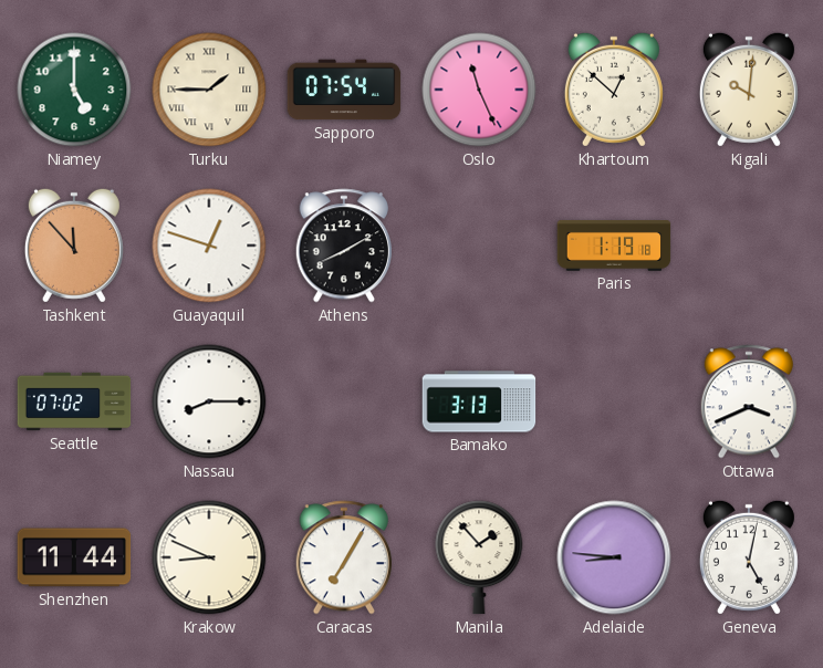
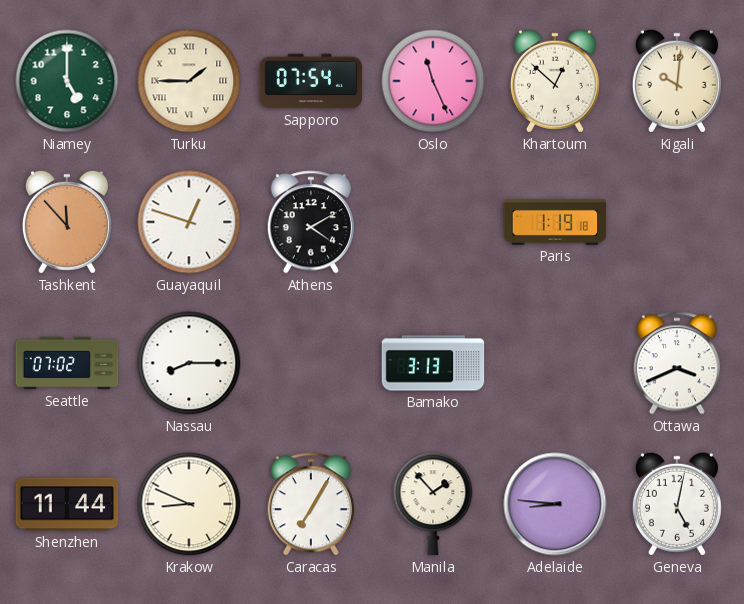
Athens: 8:10 -> 4:10
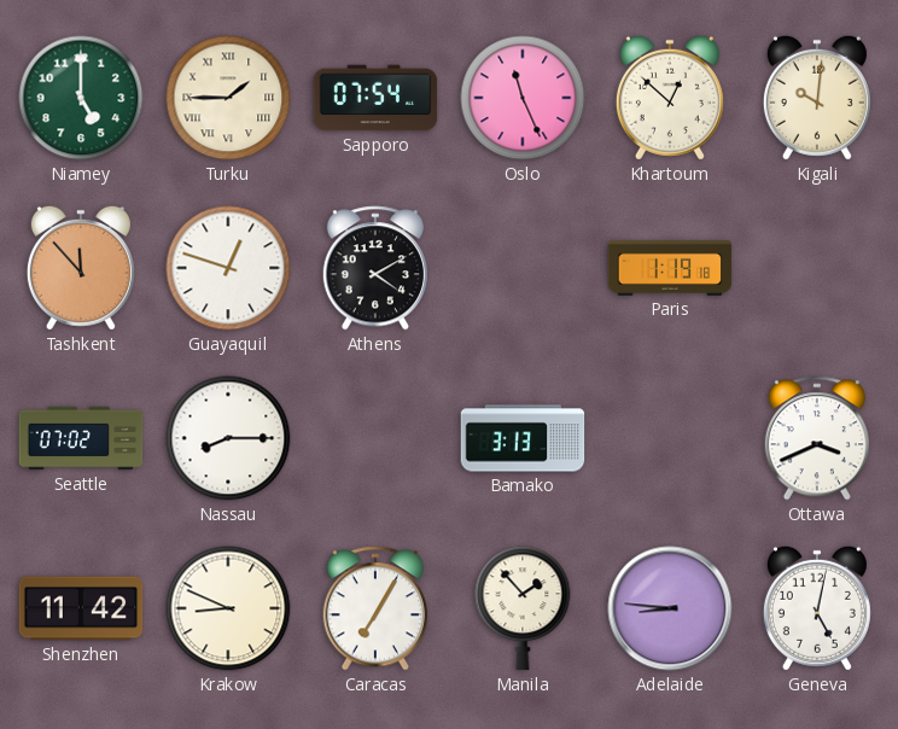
Shenzhen: 11:44 -> 11:42
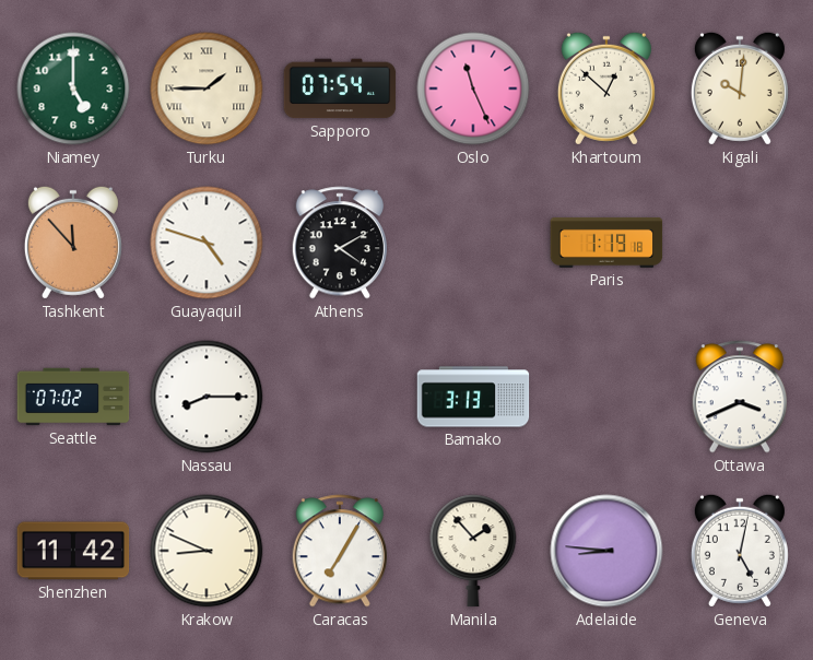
Guayaquil: 12:48 -> 4:48
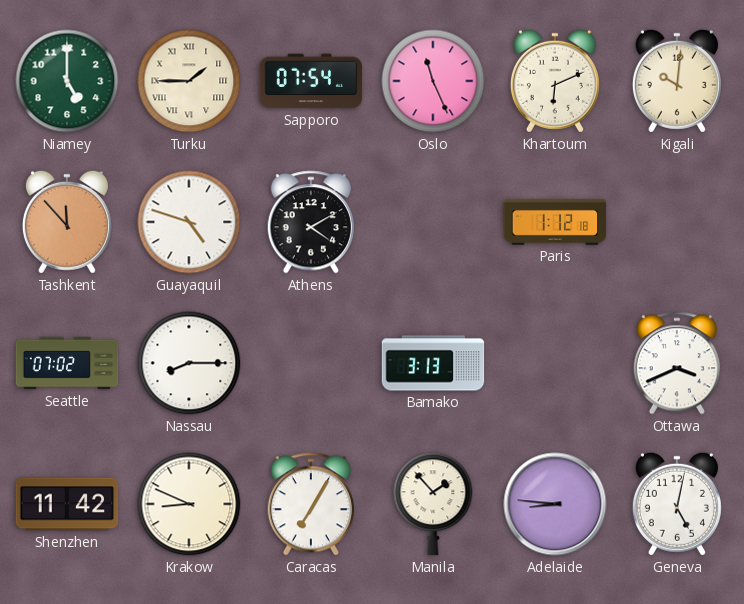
Khartoum: 12:52 -> 6:11
Paris: 1:19 -> 1:12
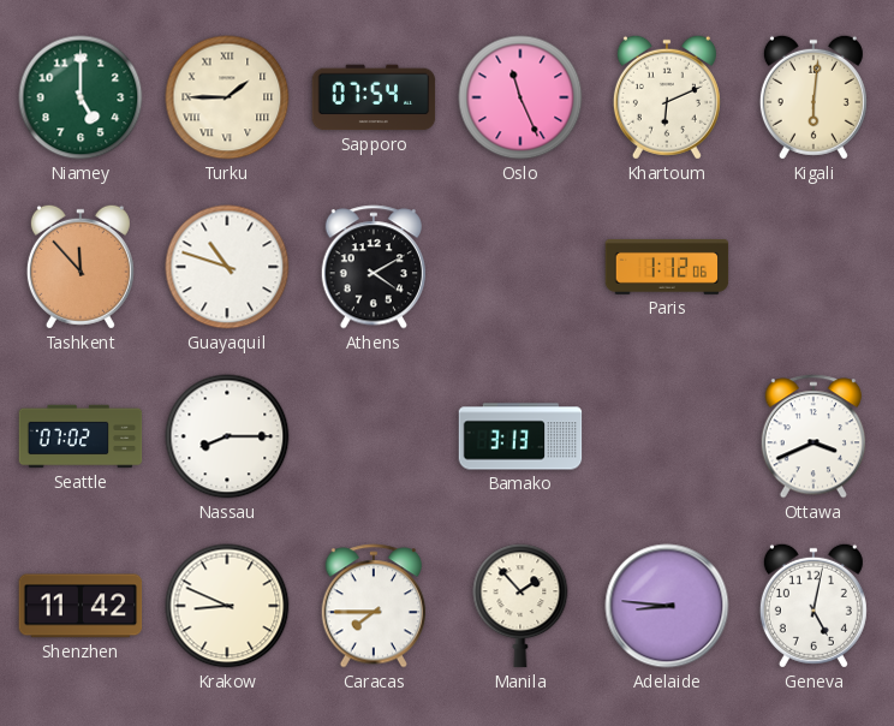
Kigali: 10:01 -> 6:01
Guayaquil: 4:48 -> 10:48
Paris: 1:12:18 -> 1:12:06
Caracas: 7:05 -> 7:45
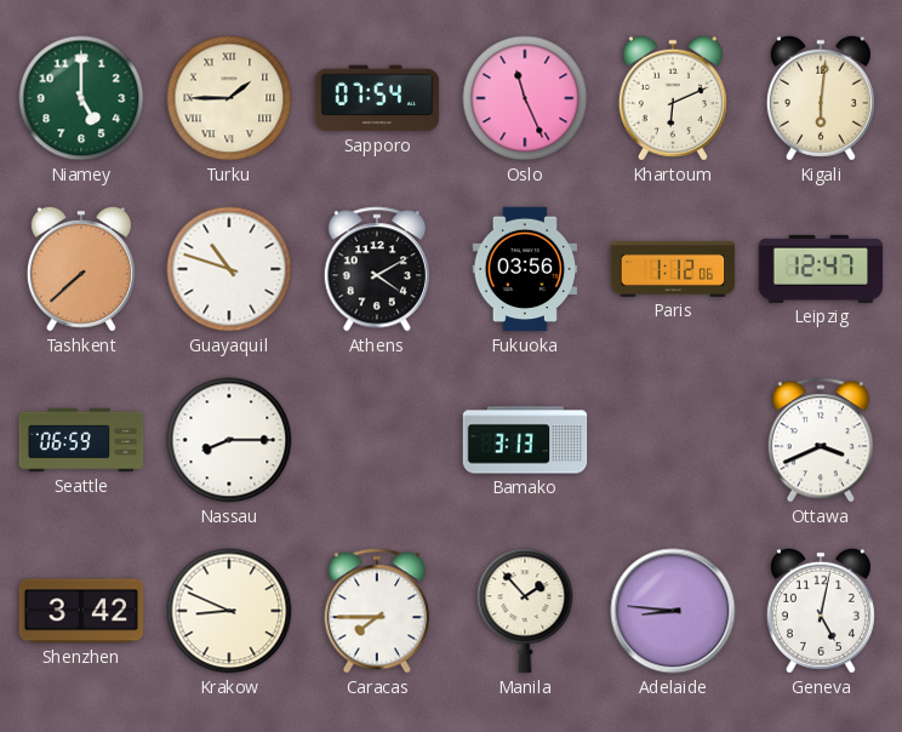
Tashkent: 11:53 -> 7:38
Fukuoka: none -> 03:56
Leipzig: none -> 12:47
Seattle: 07:02 -> 06:59
Shenzhen: 11:42 -> 3:42
